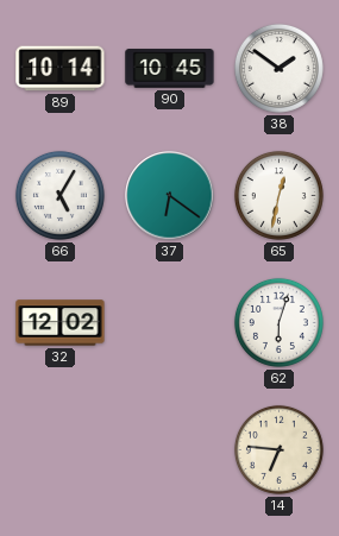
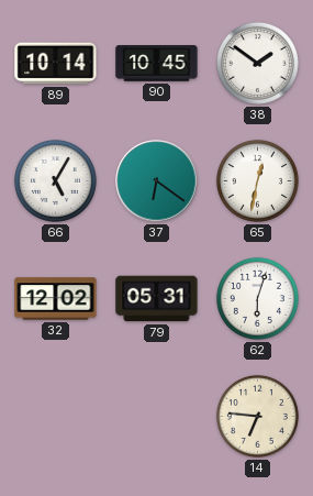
79: none -> 05:31
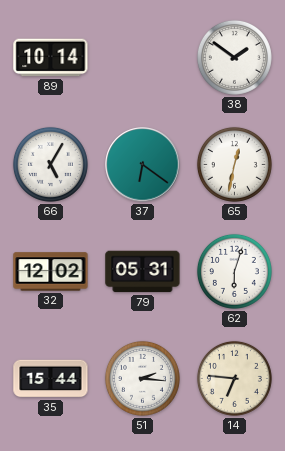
90: 10:45 -> none
35: none -> 15:44
51: none -> 2:16
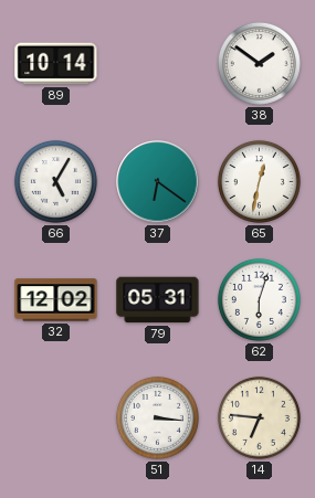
35: 15:44 -> none
51: 2:16 -> 3:16
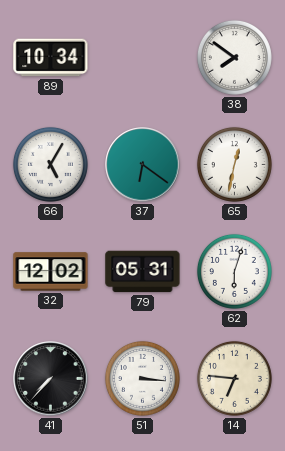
89: 10:14 -> 10:34
38: 1:51 -> 7:51
41: none -> 7:37
